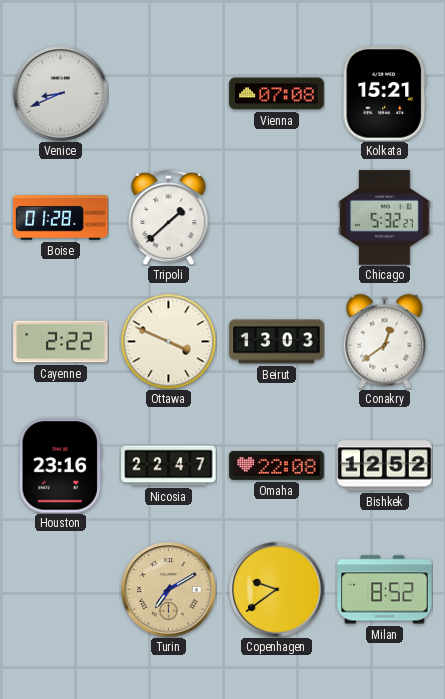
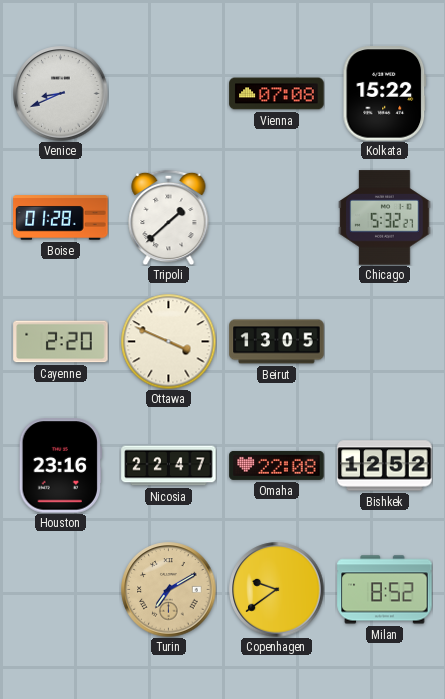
Kolkata: 15:21 -> 15:22
Cayenne: 2:22 -> 2:20
Beirut: 13:03 -> 13:05
Conakry: 12:39 -> none
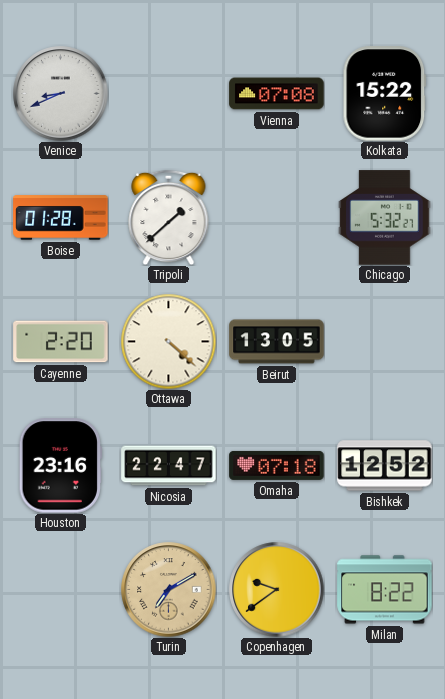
Ottawa: 3:49 -> 4:22
Omaha: 22:08 -> 07:18
Milan: 8:52 -> 8:22
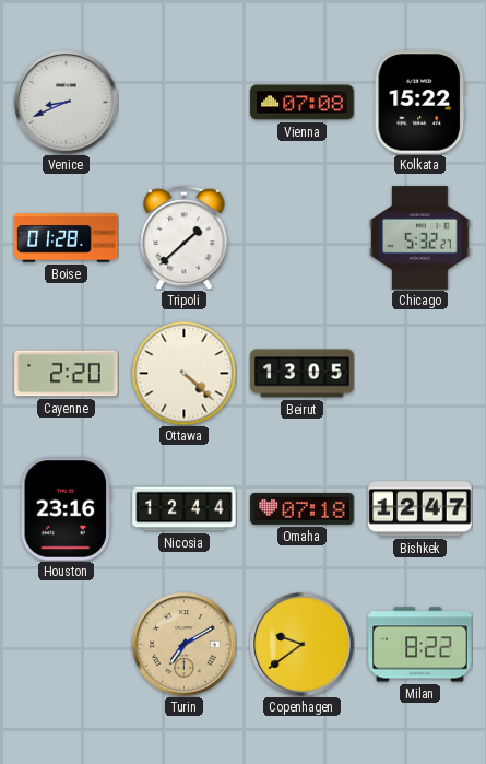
Nicosia: 22:47 -> 12:44
Bishkek: 12:52 -> 12:47
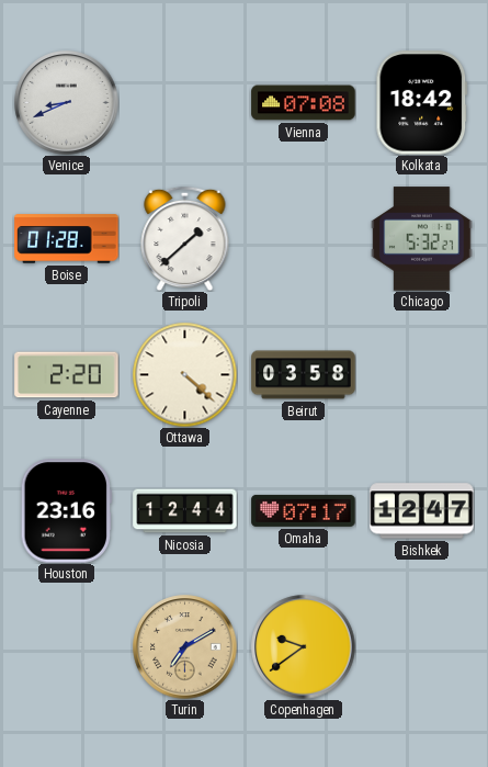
Kolkata: 15:22 -> 18:42
Beirut: 13:05 -> 03:58
Omaha: 07:18 -> 07:17
Milan: 8:22 -> none
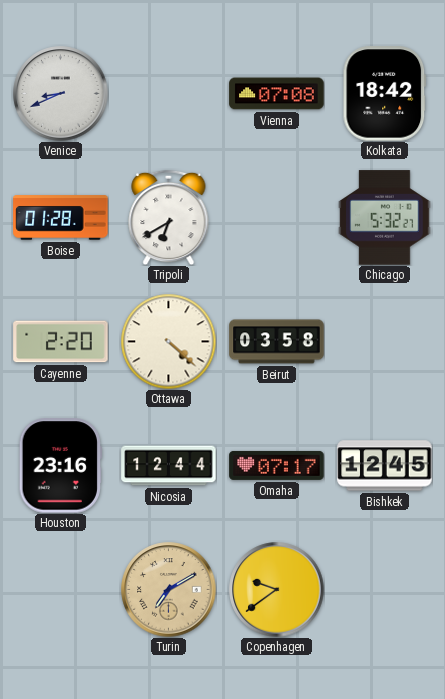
Tripoli: 1:38 -> 6:40
Bishkek: 12:47 -> 12:45
